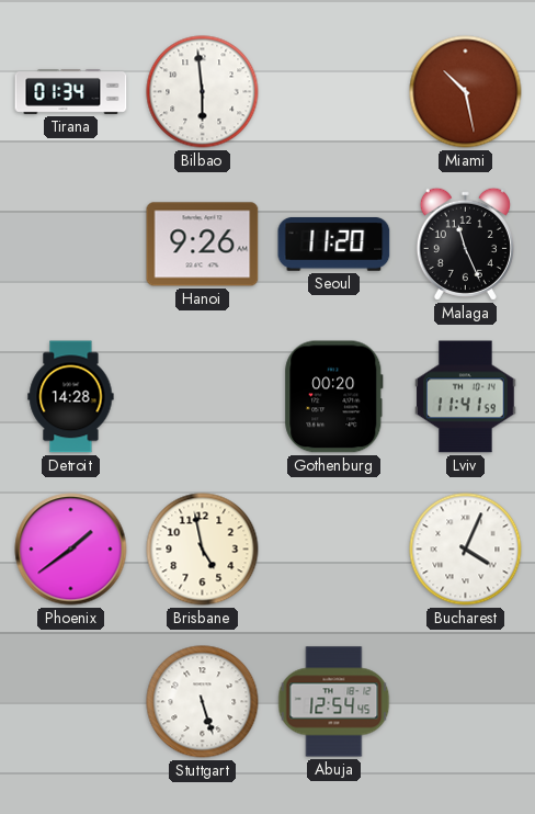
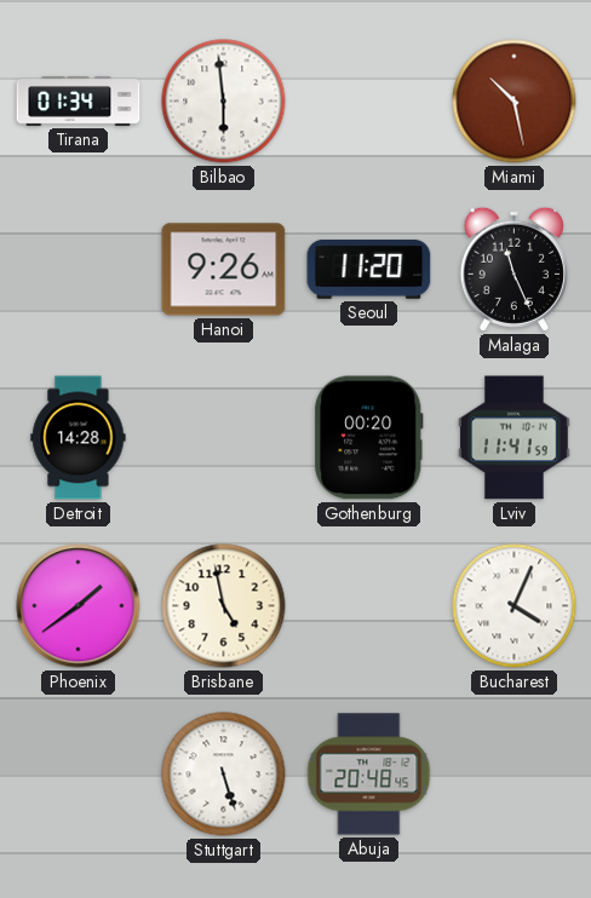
Abuja: 12:54 -> 20:48
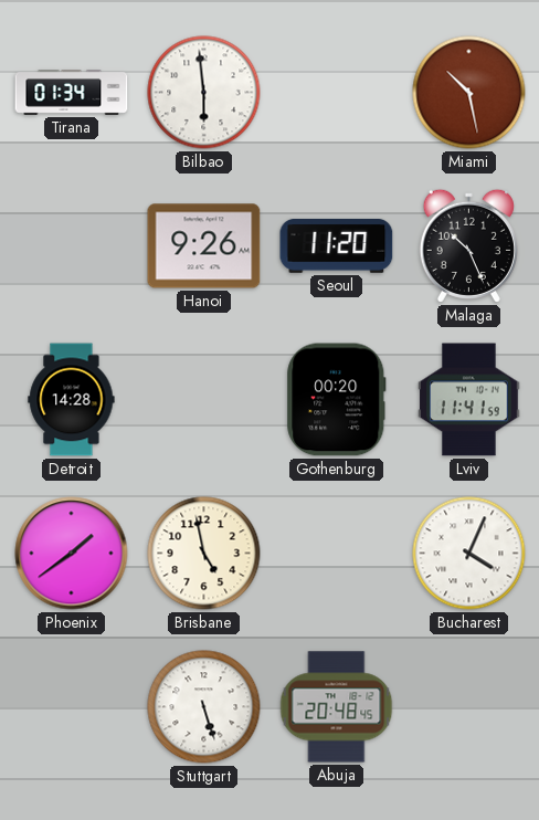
Malaga: 11:26 -> 10:26
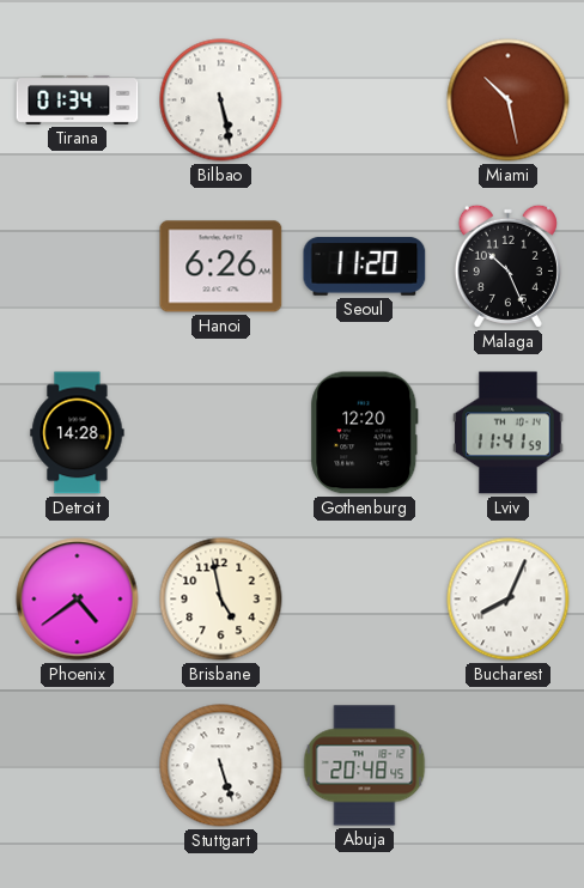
Bilbao: 5:59 -> 5:28
Hanoi: 9:26 -> 6:26
Gothenburg: 00:20 -> 12:20
Phoenix: 1:39 -> 4:39
Bucharest: 4:04 -> 8:04
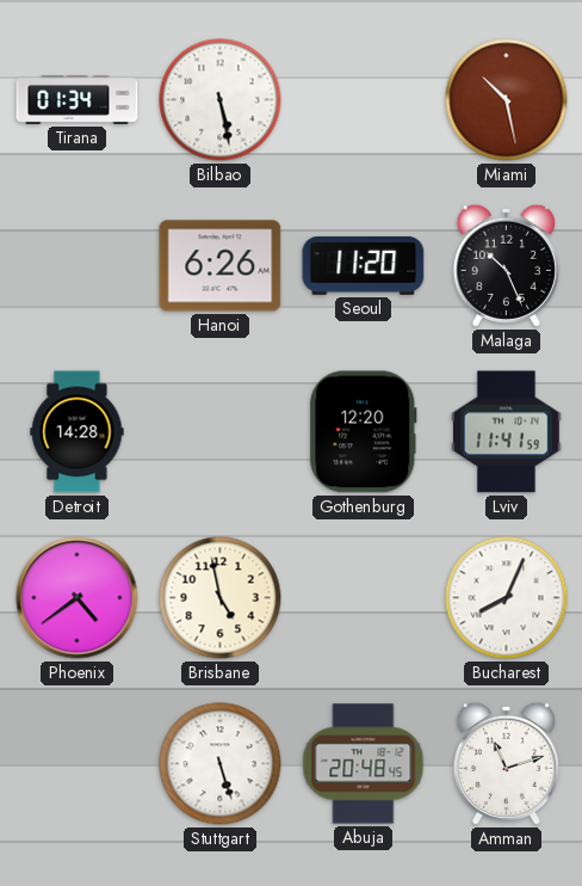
Amman: none -> 11:12
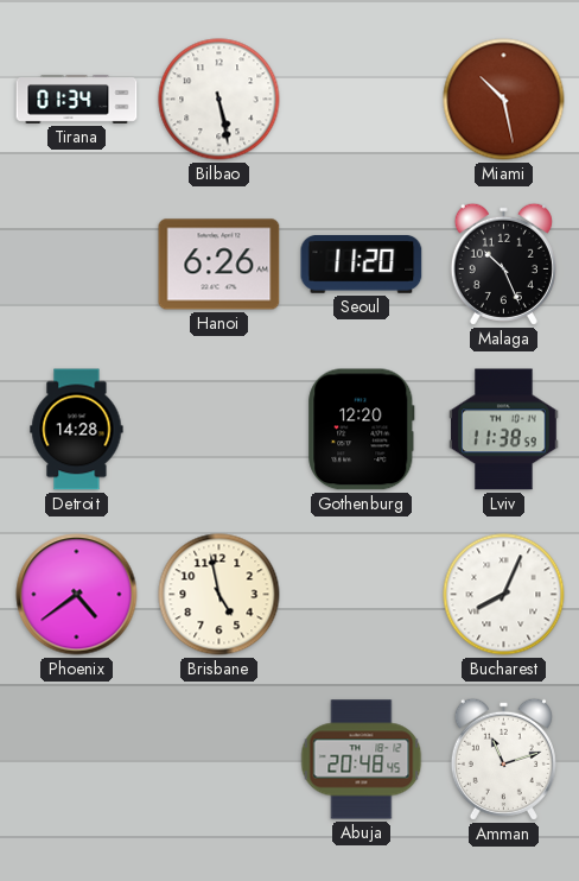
Lviv: 11:41 -> 11:38
Stuttgart: 5:27 -> none
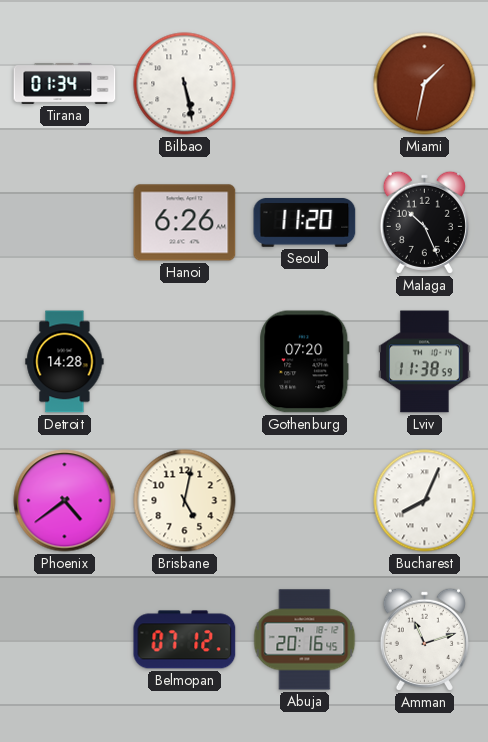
Miami: 10:28 -> 1:32
Gothenburg: 12:20 -> 07:20
Brisbane: 4:58 -> 5:02
Belmopan: none -> 07:12
Abuja: 20:48 -> 20:16
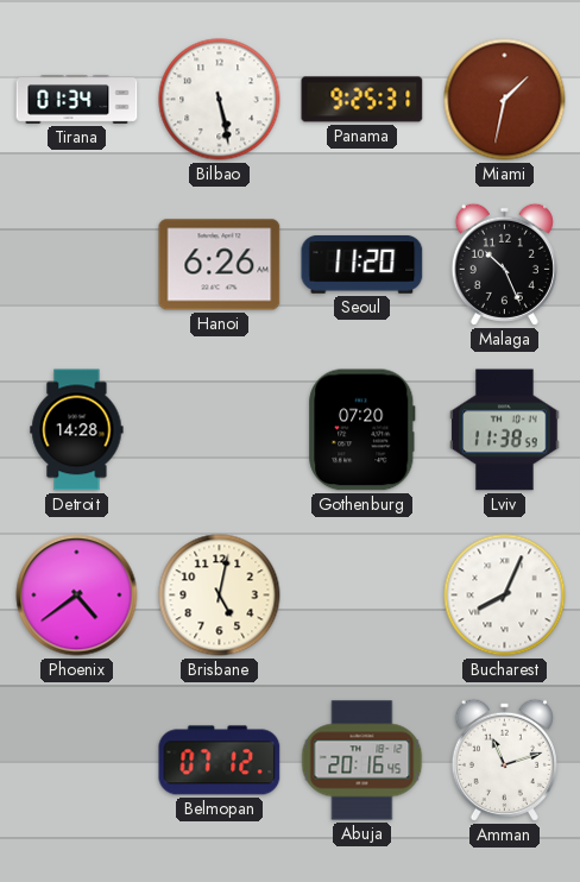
Panama: none -> 9:25
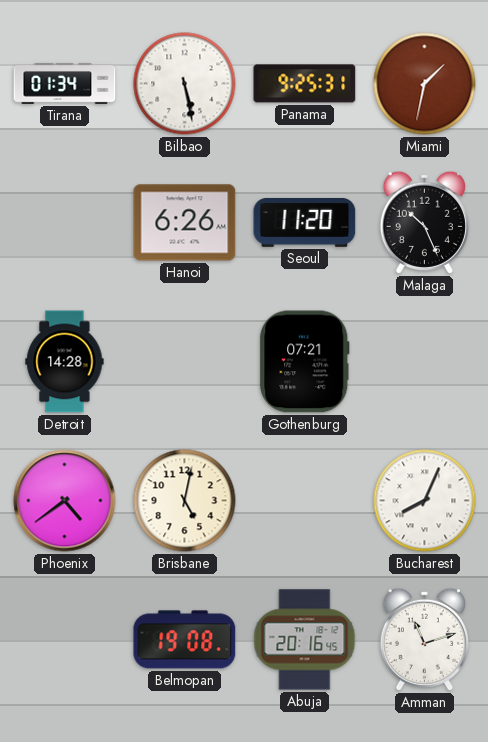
Gothenburg: 07:20 -> 07:21
Lviv: 11:38 -> none
Belmopan: 07:12 -> 19:08
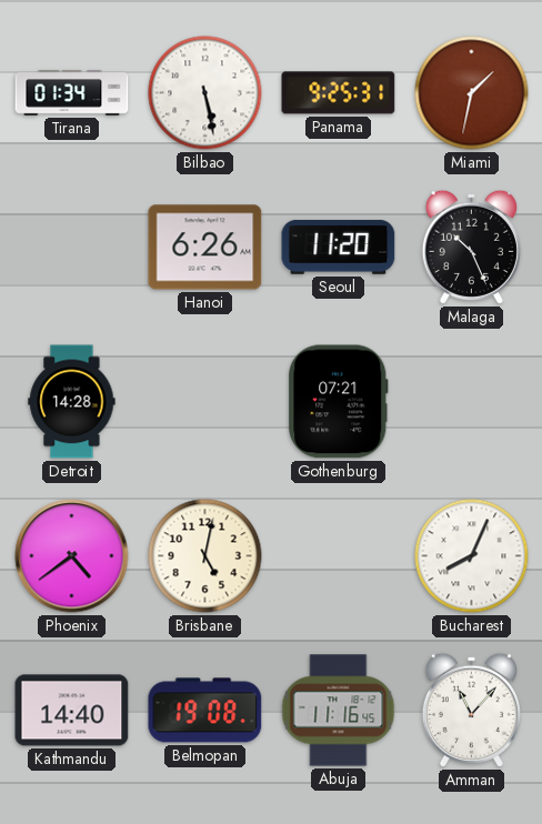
Kathmandu: none -> 14:40
Abuja: 20:16 -> 11:16
Amman: 11:12 -> 11:07
